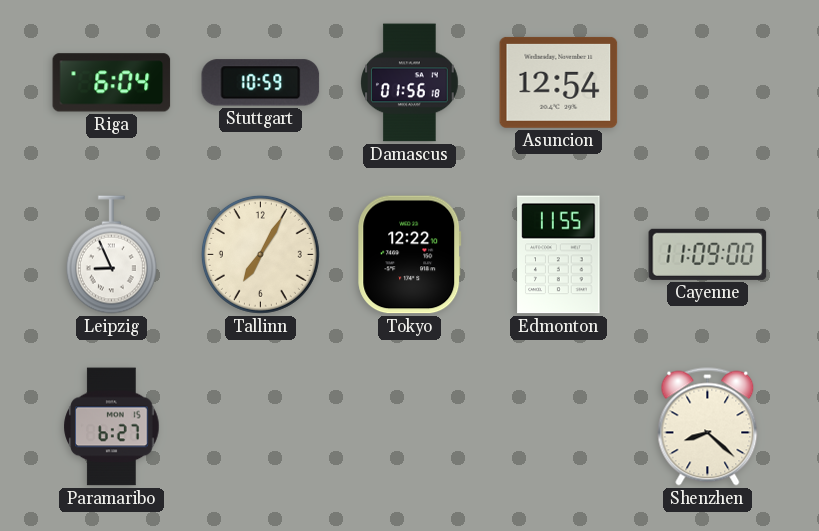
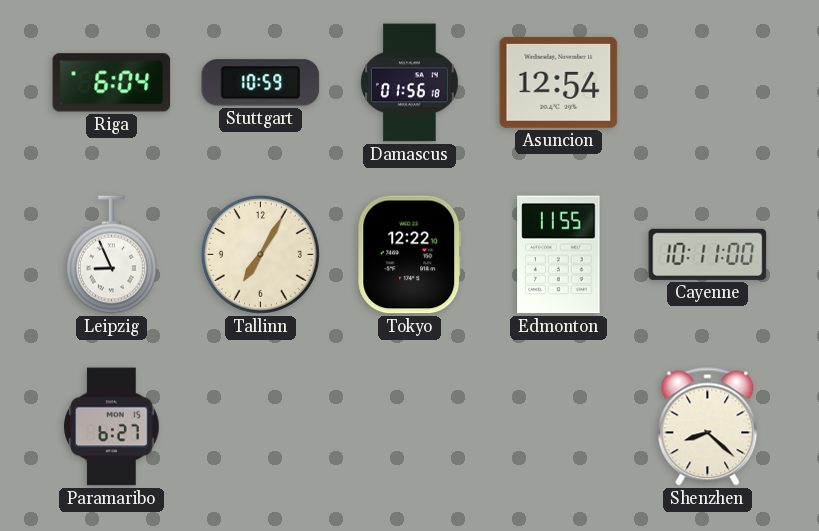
Cayenne: 11:09 -> 10:11
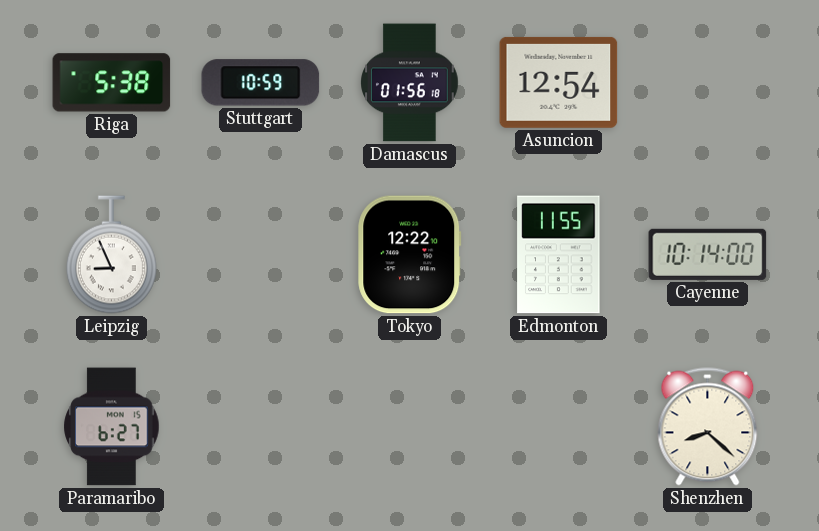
Riga: 6:04 -> 5:38
Tallinn: 7:05 -> none
Cayenne: 10:11 -> 10:14
